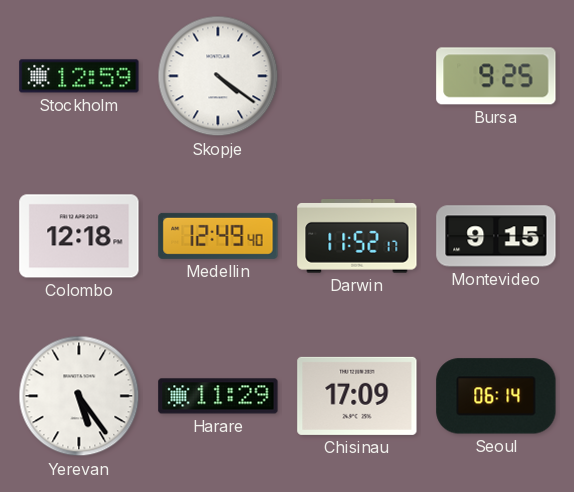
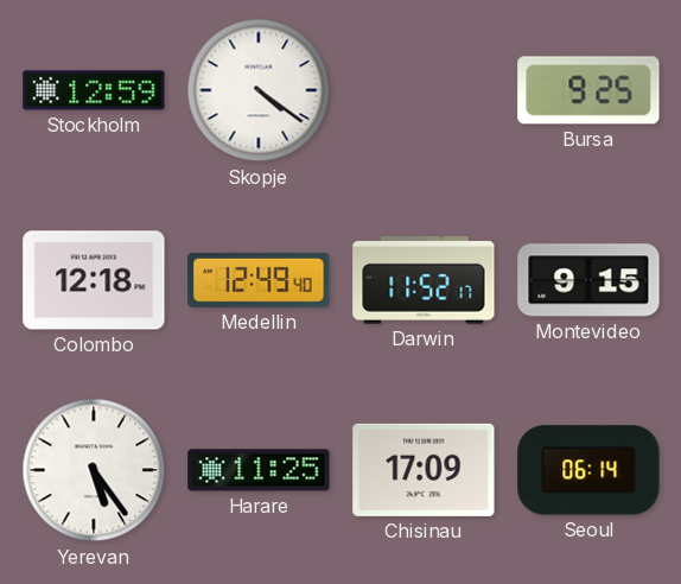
Harare: 11:29 -> 11:25
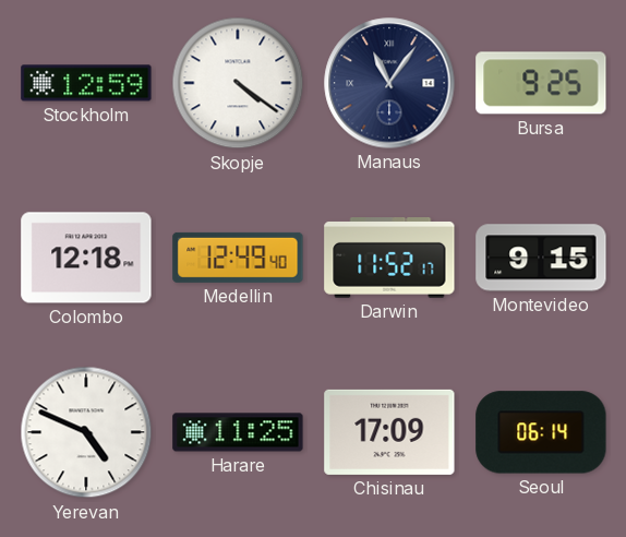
Manaus: none -> 11:06
Yerevan: 5:24 -> 4:49
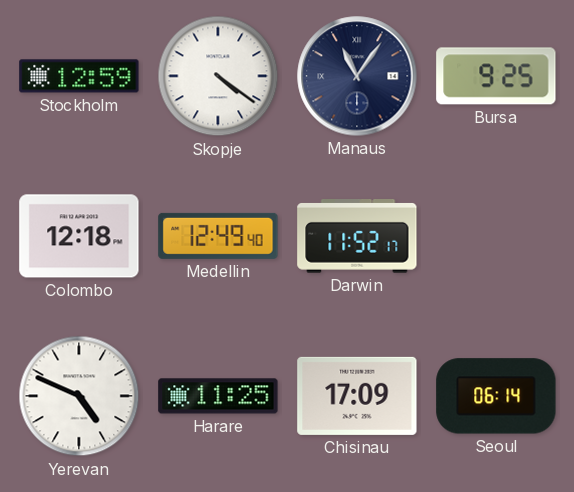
Montevideo: 9:15 -> none
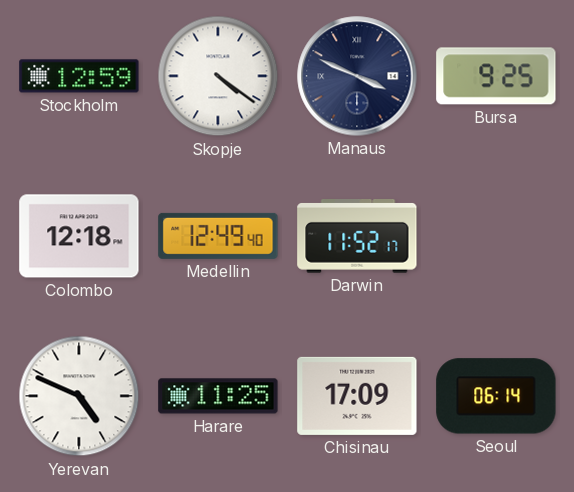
Manaus: 11:06 -> 3:49
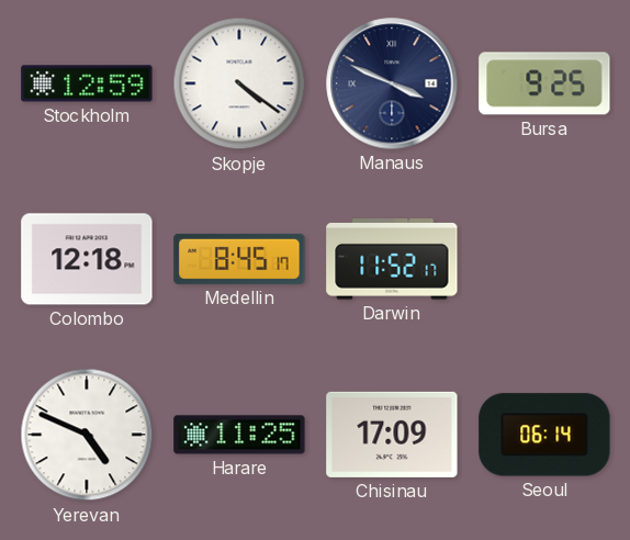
Medellin: 12:49 -> 8:45
